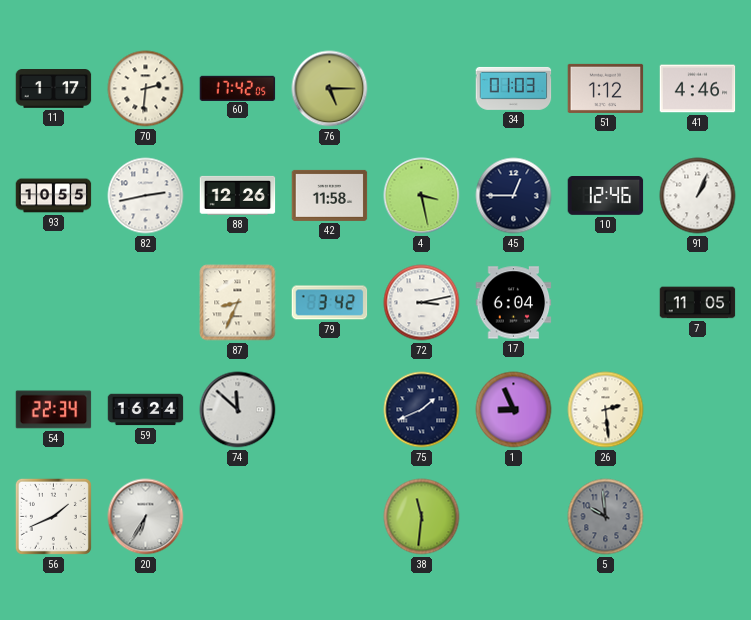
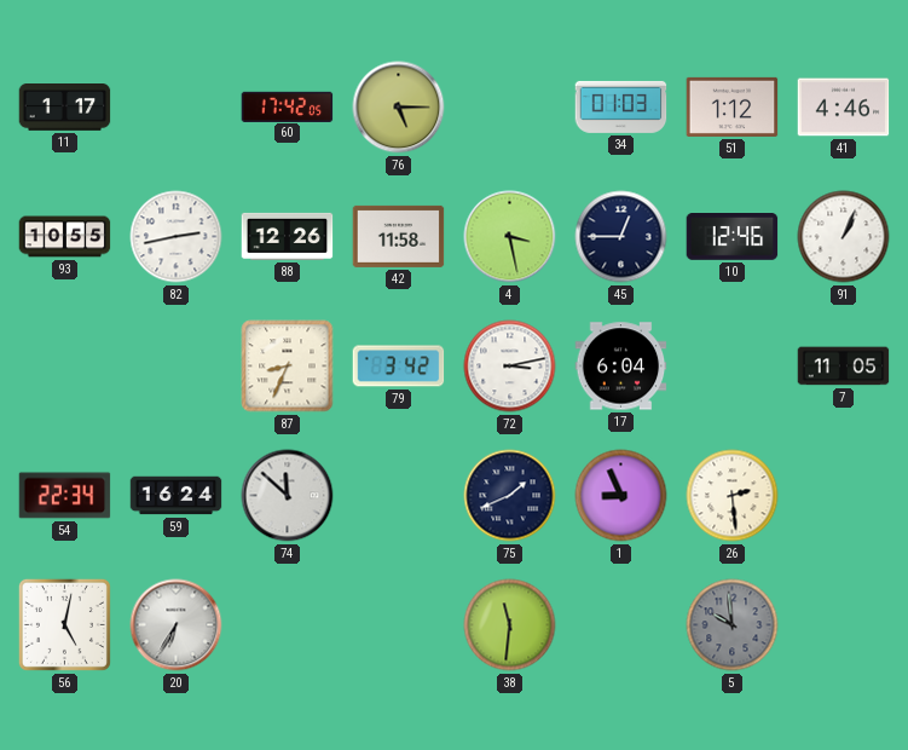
70: 2:31 -> none
56: 1:41 -> 5:02
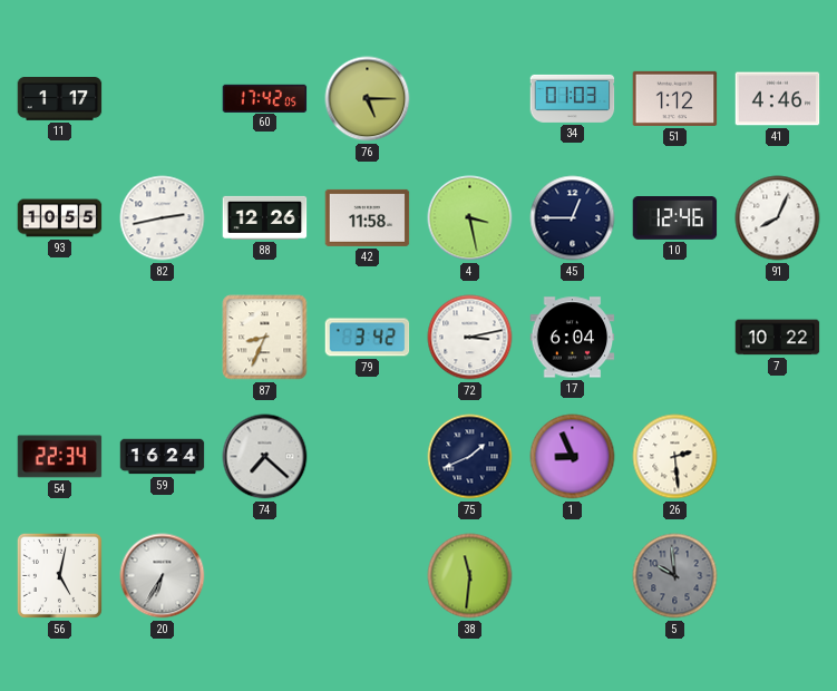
91: 1:04 -> 8:04
7: 11:05 -> 10:22
74: 11:52 -> 7:22
